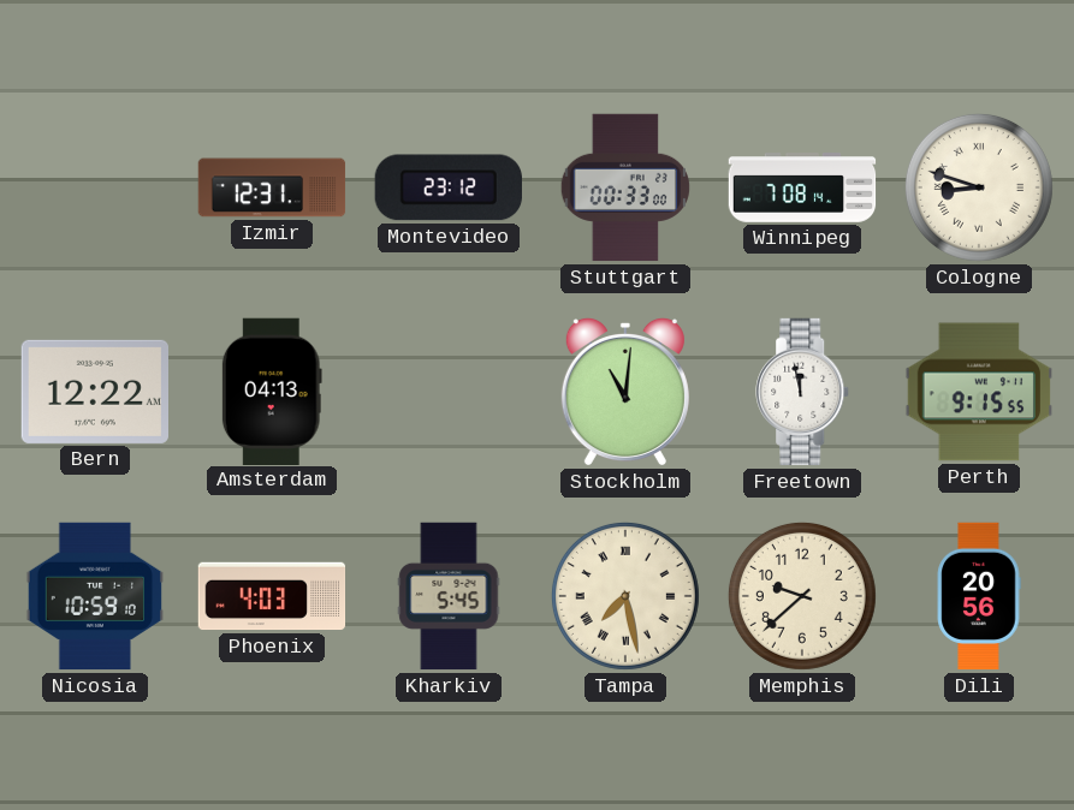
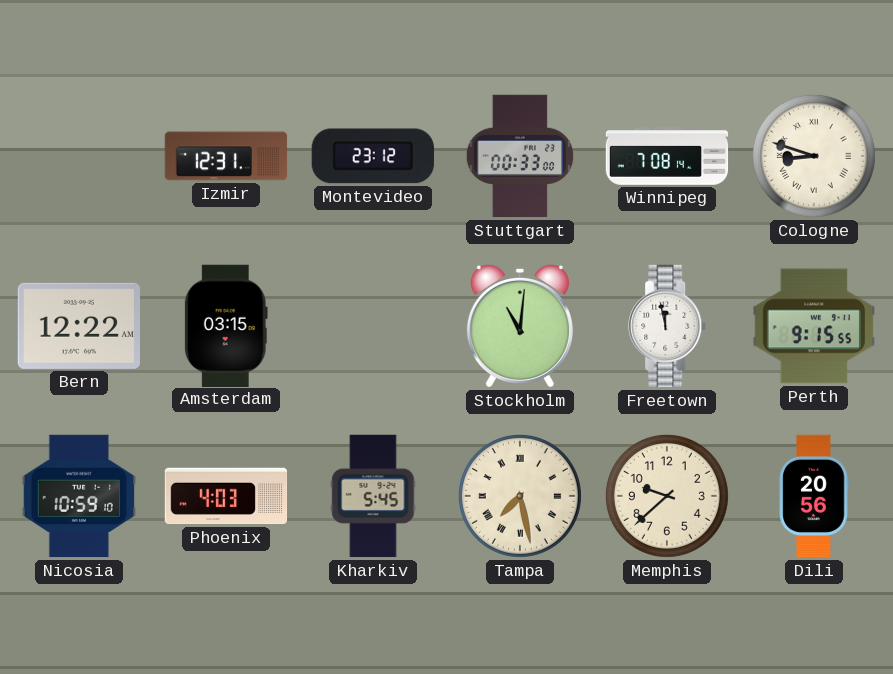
Amsterdam: 04:13 -> 03:15
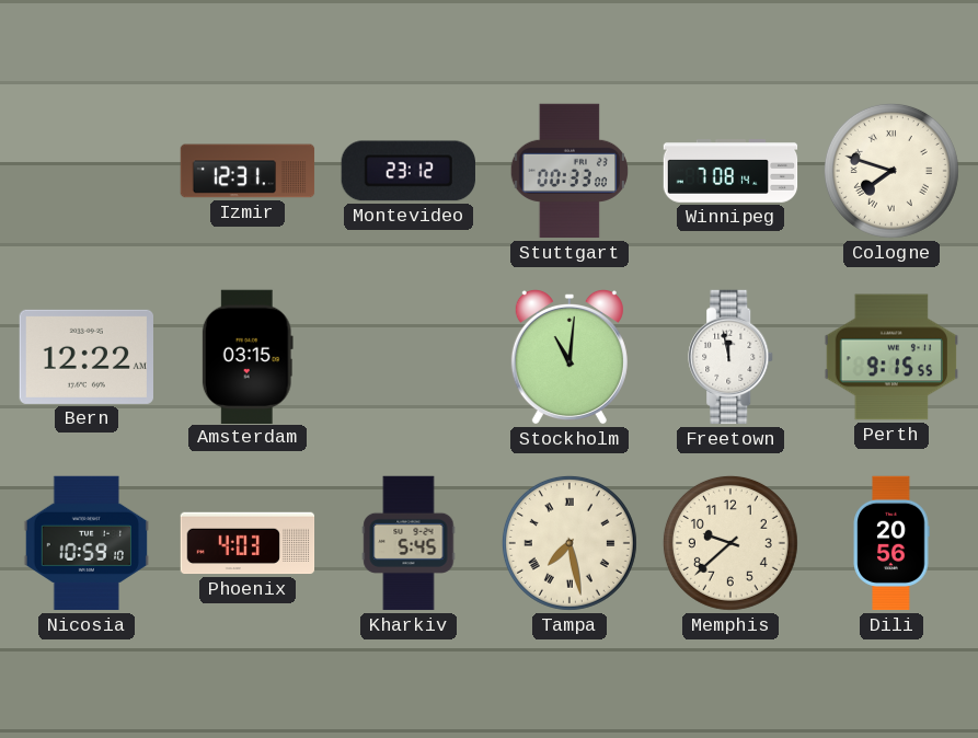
Cologne: 8:48 -> 7:48
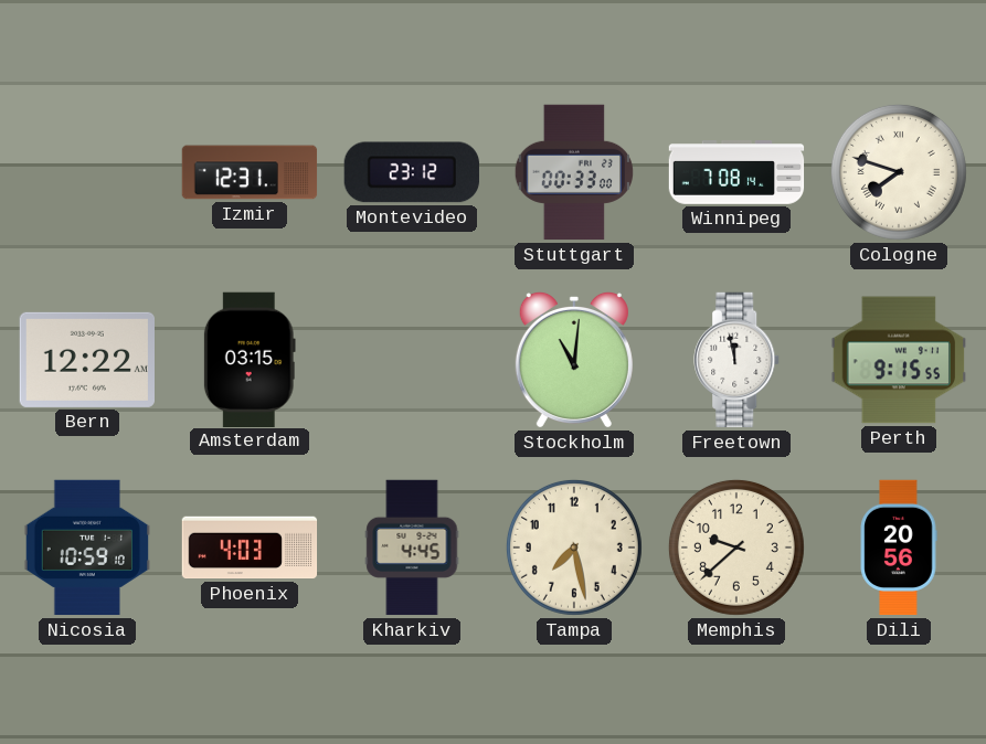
Kharkiv: 5:45 -> 4:45
Tampa numerals: Roman -> Arabic
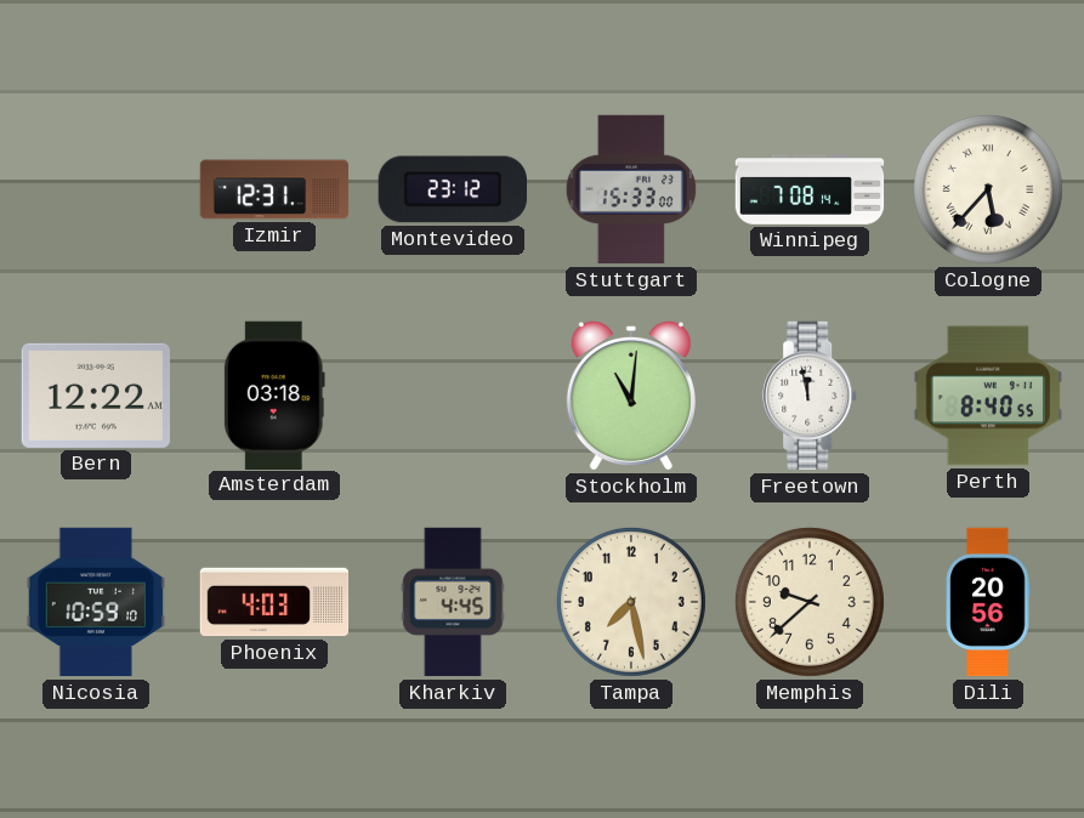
Stuttgart: 00:33 -> 15:33
Cologne: 7:48 -> 5:37
Amsterdam: 03:15 -> 03:18
Perth: 9:15 -> 8:40
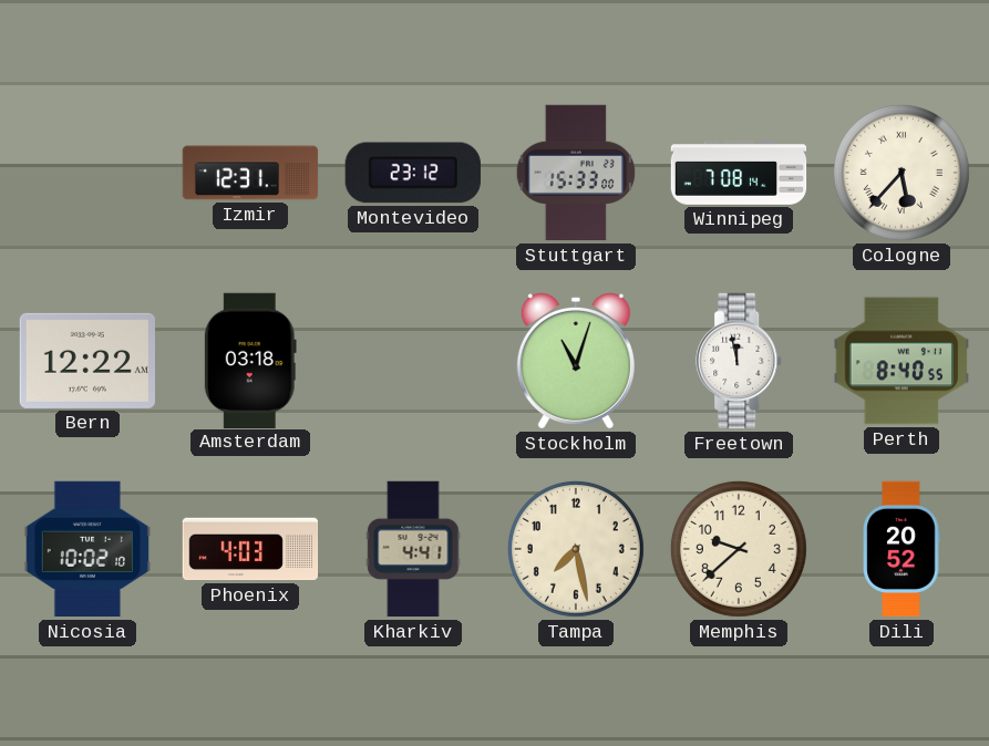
Stockholm: 11:01 -> 11:03
Nicosia: 10:59 -> 10:02
Kharkiv: 4:45 -> 4:41
Dili: 20:56 -> 20:52
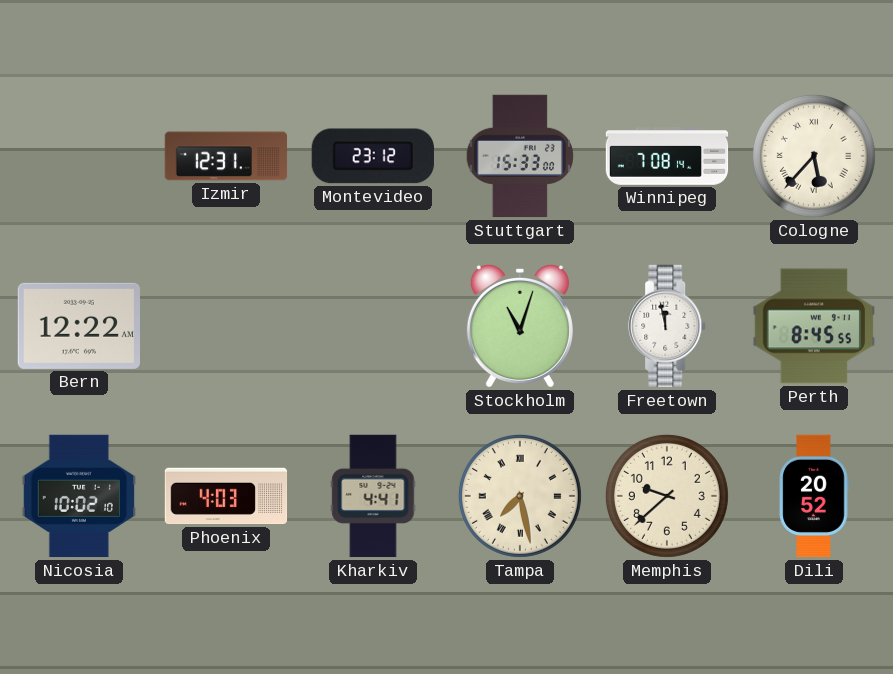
Amsterdam: 03:18 -> none
Perth: 8:40 -> 8:45
Tampa numerals: Arabic -> Roman
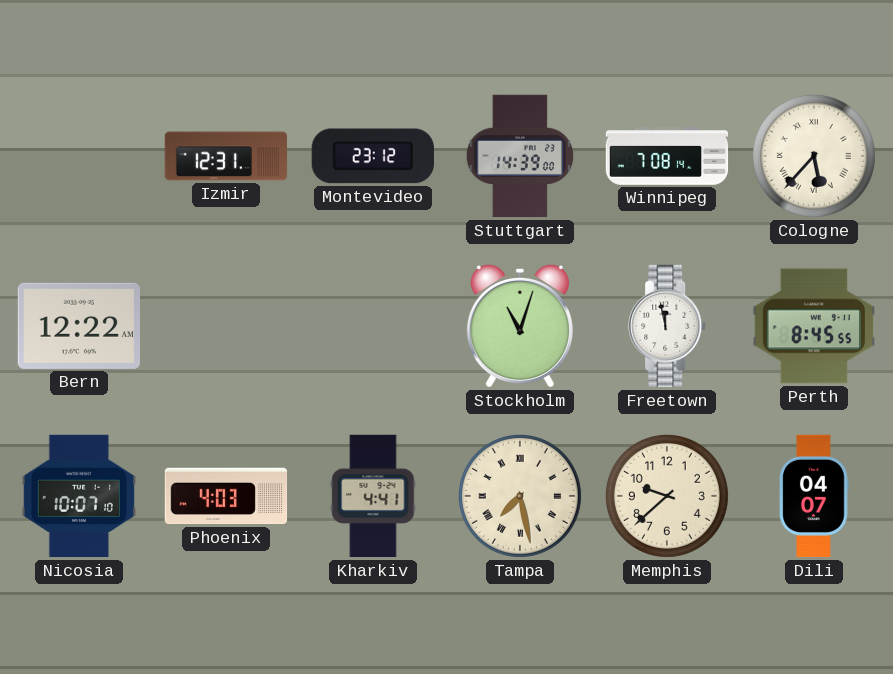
Stuttgart: 15:33 -> 14:39
Nicosia: 10:02 -> 10:07
Dili: 20:52 -> 04:07
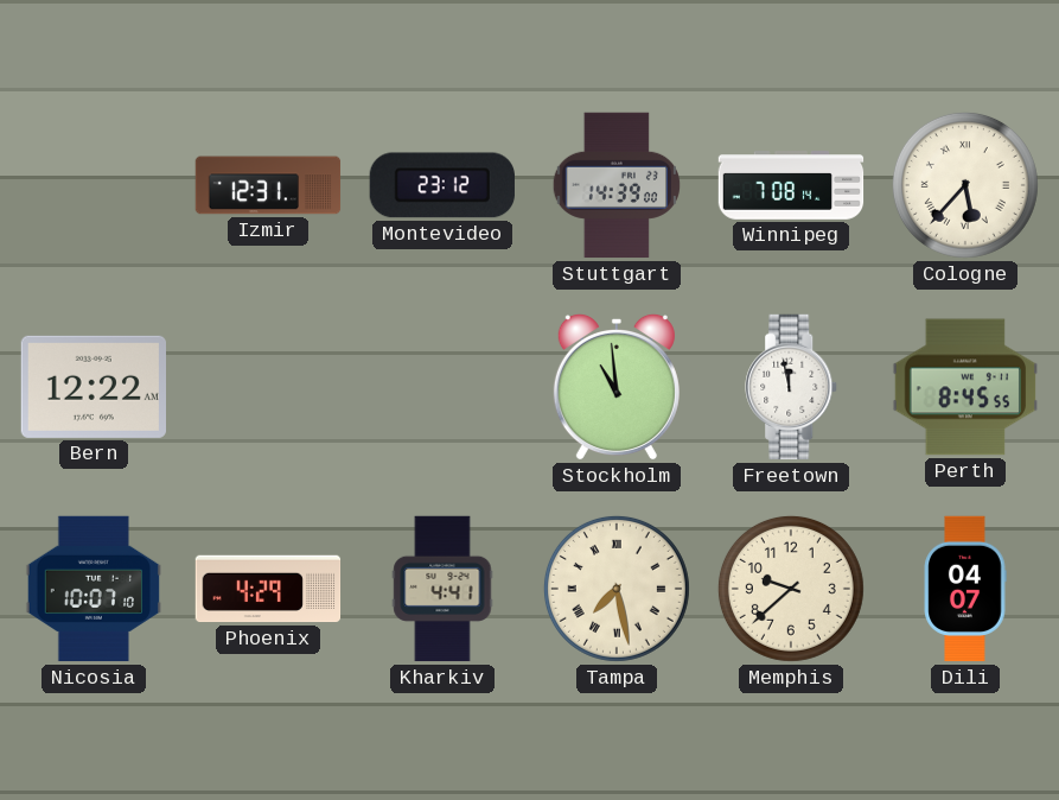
Stockholm: 11:03 -> 10:59
Phoenix: 4:03 -> 4:29
